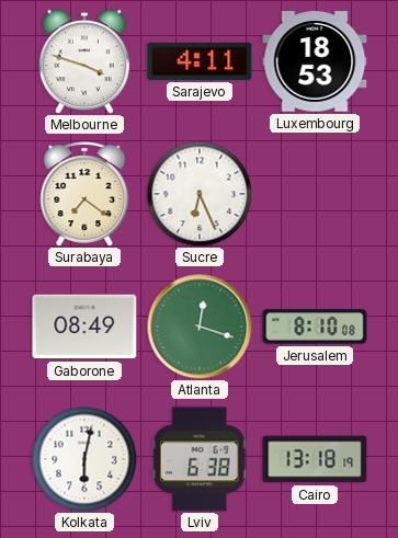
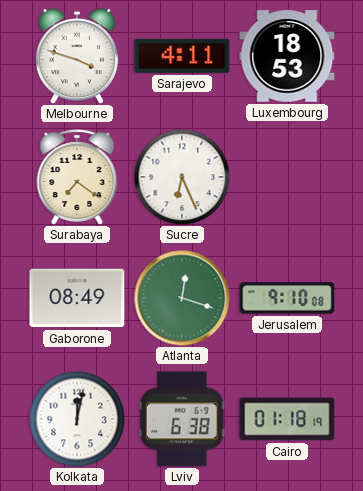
Jerusalem: 8:10 -> 9:10
Kolkata: 6:02 -> 12:02
Cairo: 13:18 -> 01:18
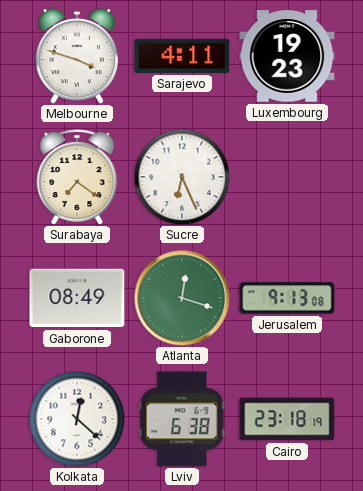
Luxembourg: 18:53 -> 19:23
Jerusalem: 9:10 -> 9:13
Kolkata: 12:02 -> 12:22
Cairo: 01:18 -> 23:18
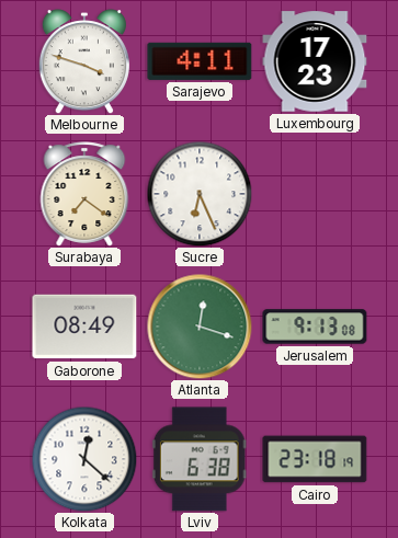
Luxembourg: 19:23 -> 17:23
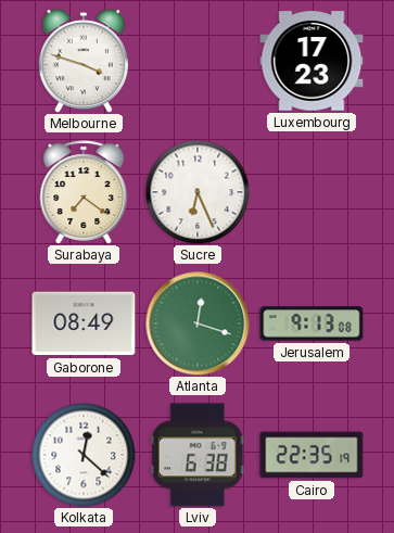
Sarajevo: 4:11 -> none
Cairo: 23:18 -> 22:35
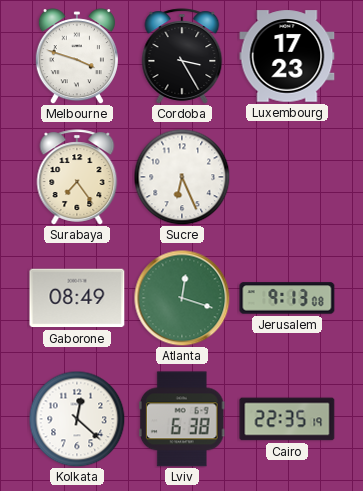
Cordoba: none -> 3:25
Surabaya: 7:21 -> 7:24
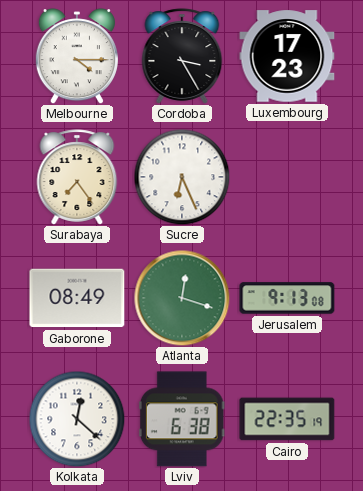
Melbourne: 3:48 -> 4:15
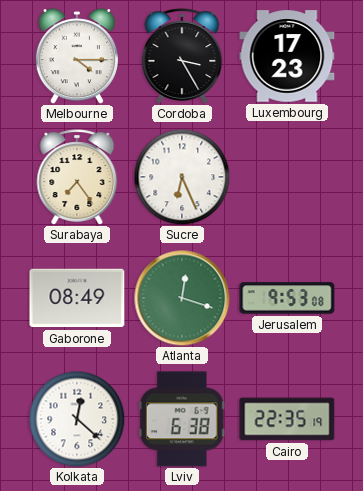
Jerusalem: 9:13 -> 9:53
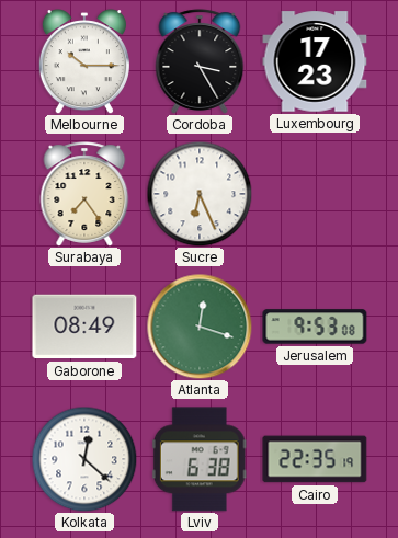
Melbourne: 4:15 -> 10:15
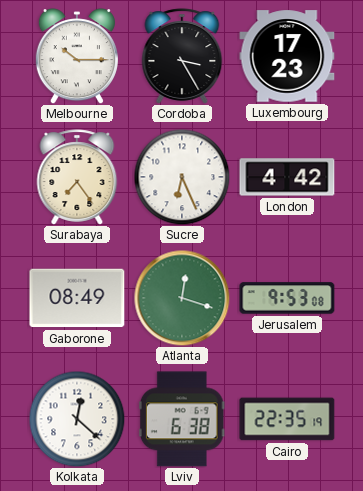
London: none -> 4:42
